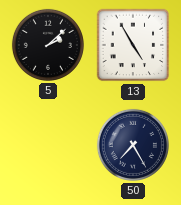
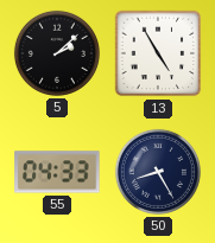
55: none -> 04:33
50: 7:25 -> 8:25
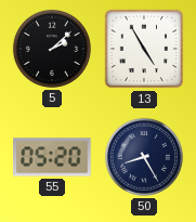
55: 04:33 -> 05:20
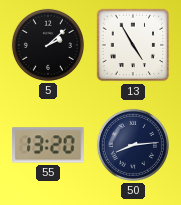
55: 05:20 -> 13:20
50: 8:25 -> 8:14
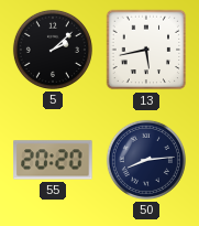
13: 4:55 -> 5:43
55: 13:20 -> 20:20
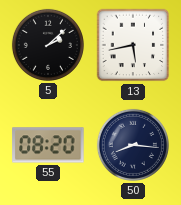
55: 20:20 -> 08:20
50: 8:14 -> 8:16
